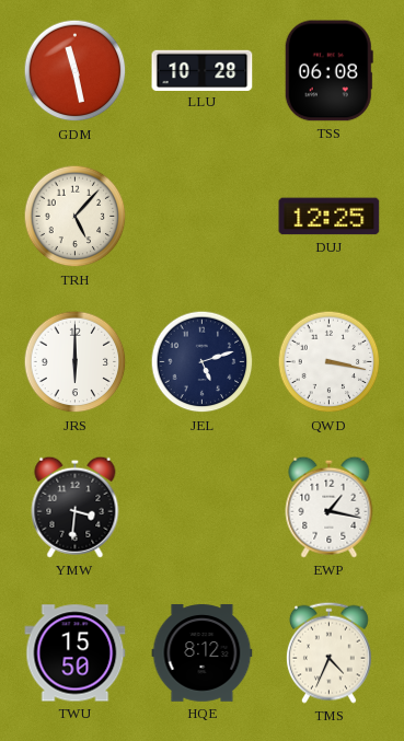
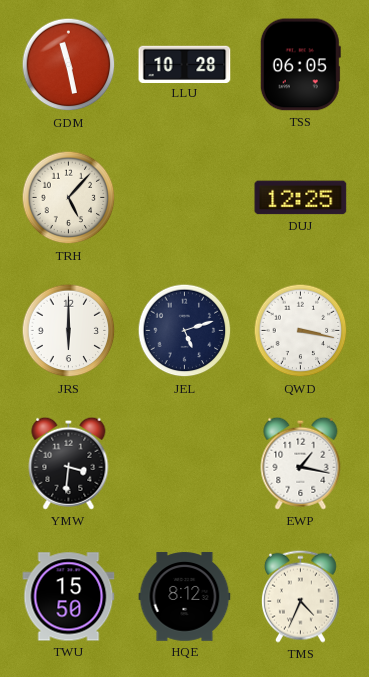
TSS: 06:08 -> 06:05
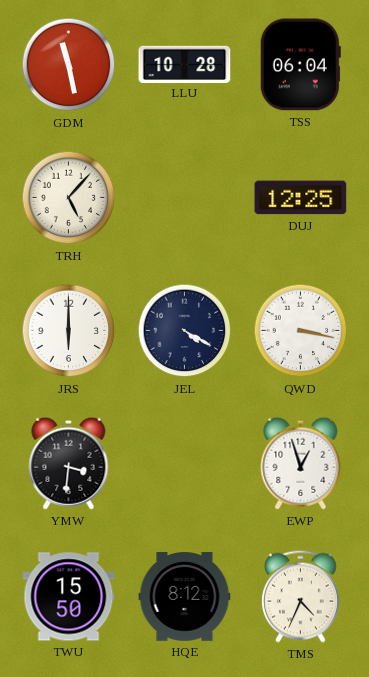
TSS: 06:05 -> 06:04
JEL: 5:12 -> 4:20
EWP: 1:17 -> 12:57
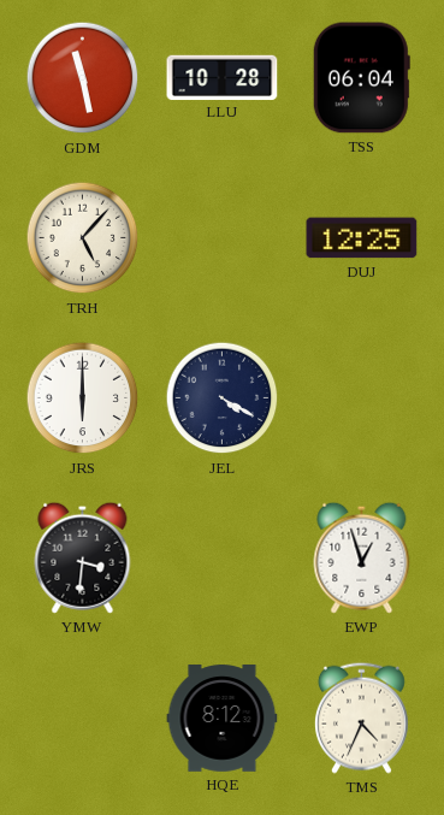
QWD: 3:17 -> none
TWU: 15:50 -> none
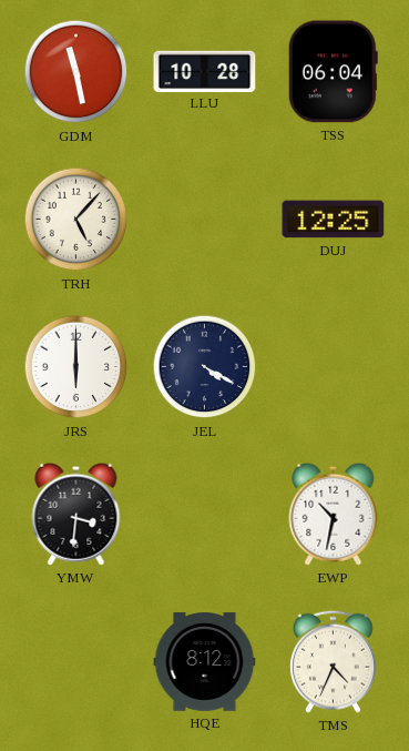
EWP: 12:57 -> 10:32
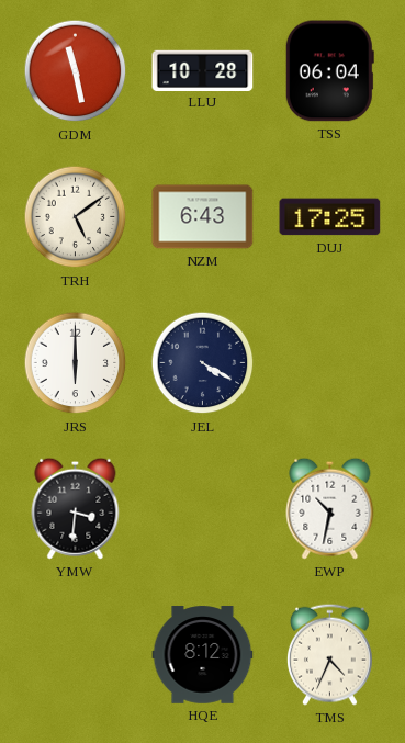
TRH: 5:07 -> 5:09
NZM: none -> 6:43
DUJ: 12:25 -> 17:25
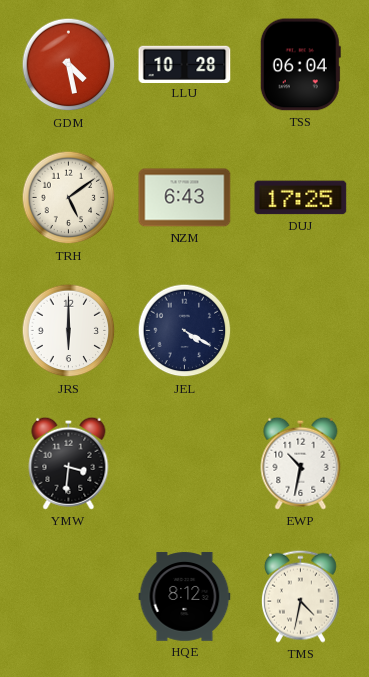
GDM: 11:28 -> 4:28
TMS: 4:34 -> 4:32
